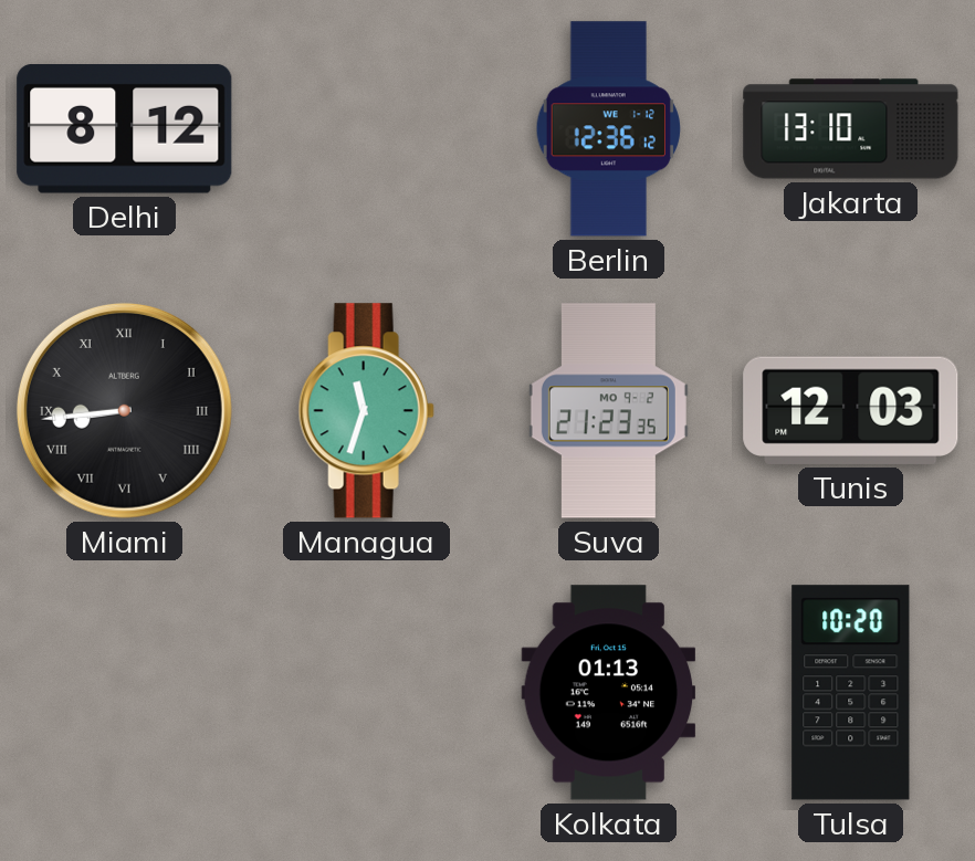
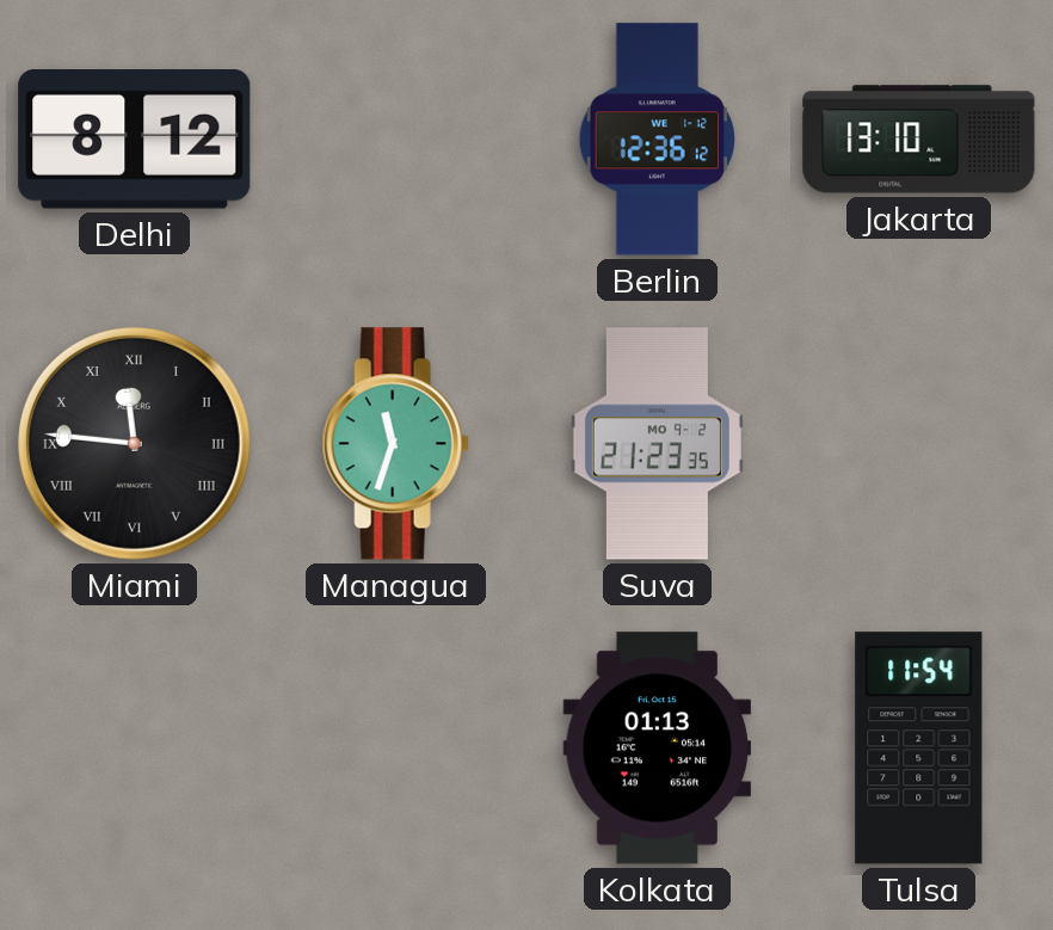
Miami: 8:44 -> 11:46
Tunis: 12:03 -> none
Tulsa: 10:20 -> 11:54
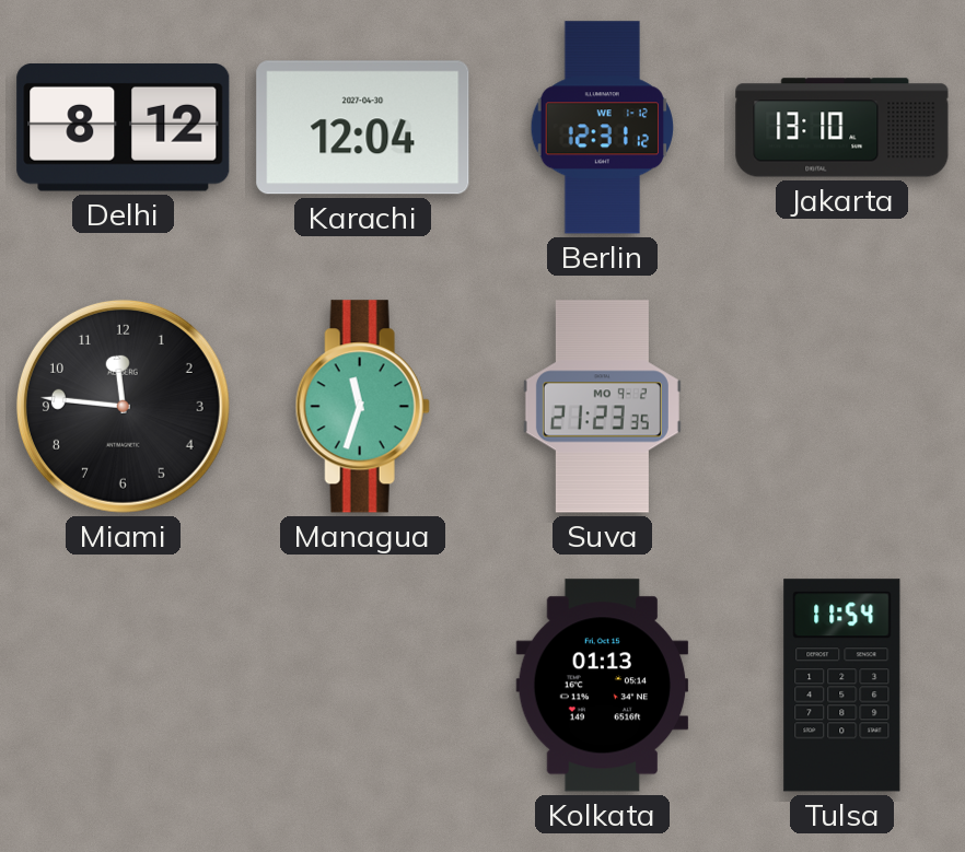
Karachi: none -> 12:04
Berlin: 12:36 -> 12:31
Miami numerals: Roman -> Arabic
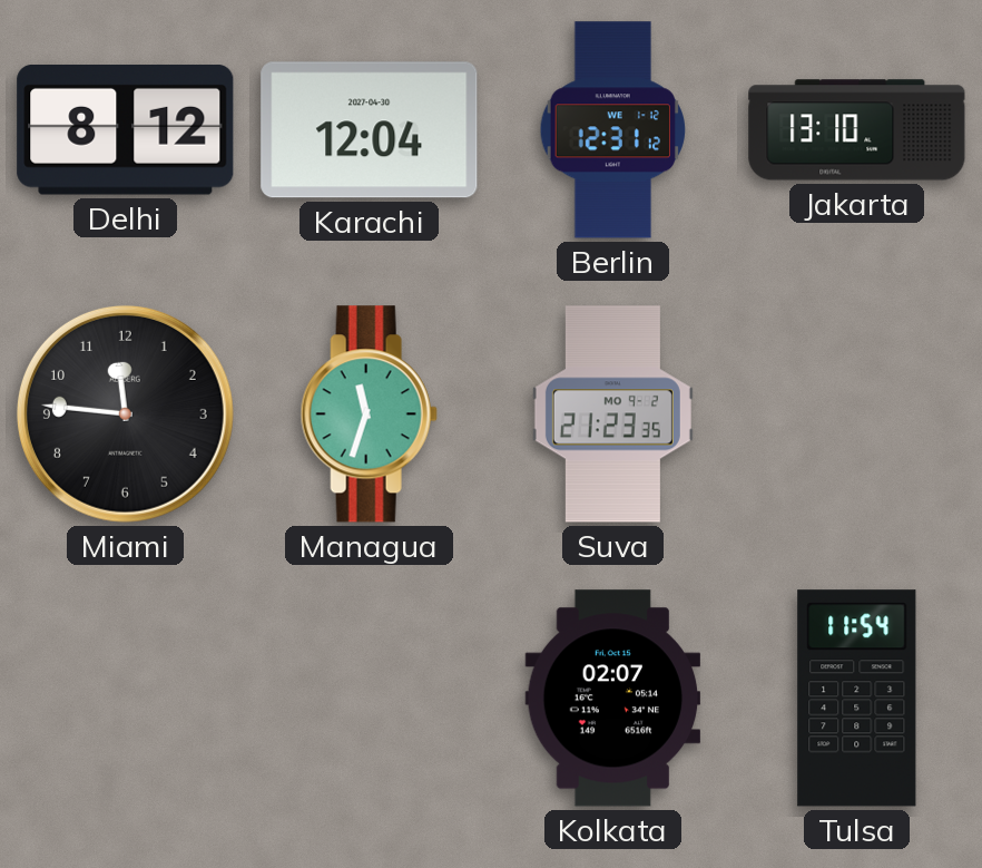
Kolkata: 01:13 -> 02:07
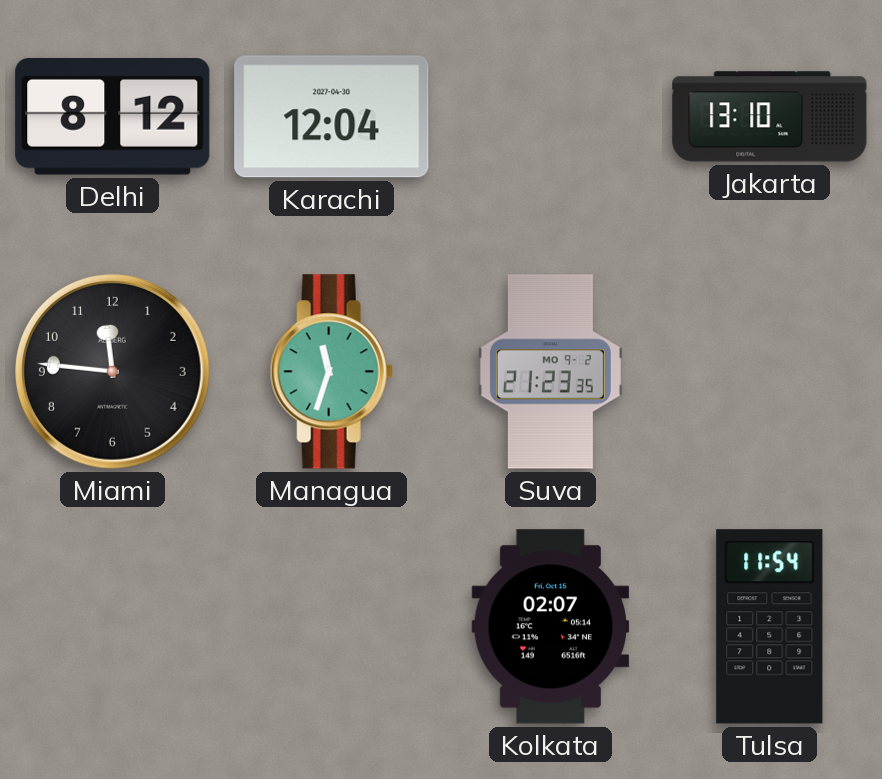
Berlin: 12:31 -> none
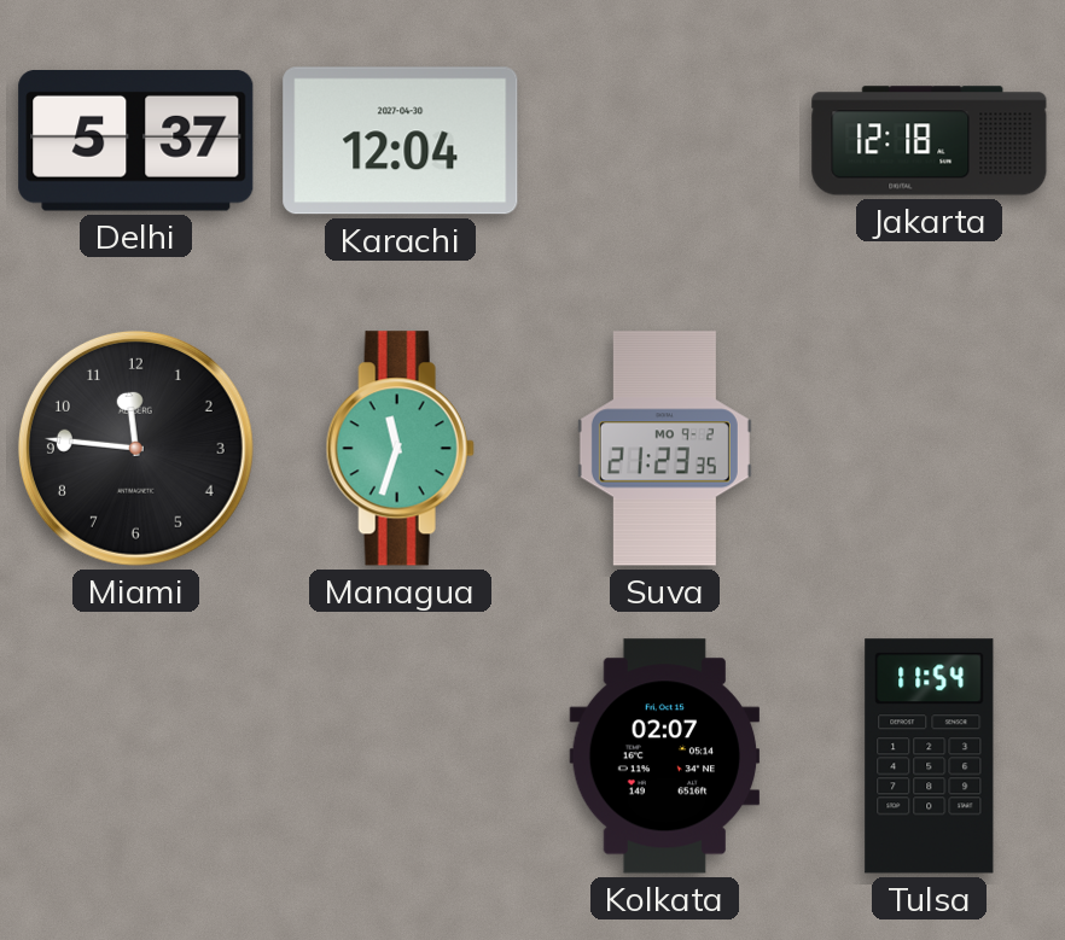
Delhi: 8:12 -> 5:37
Jakarta: 13:10 -> 12:18
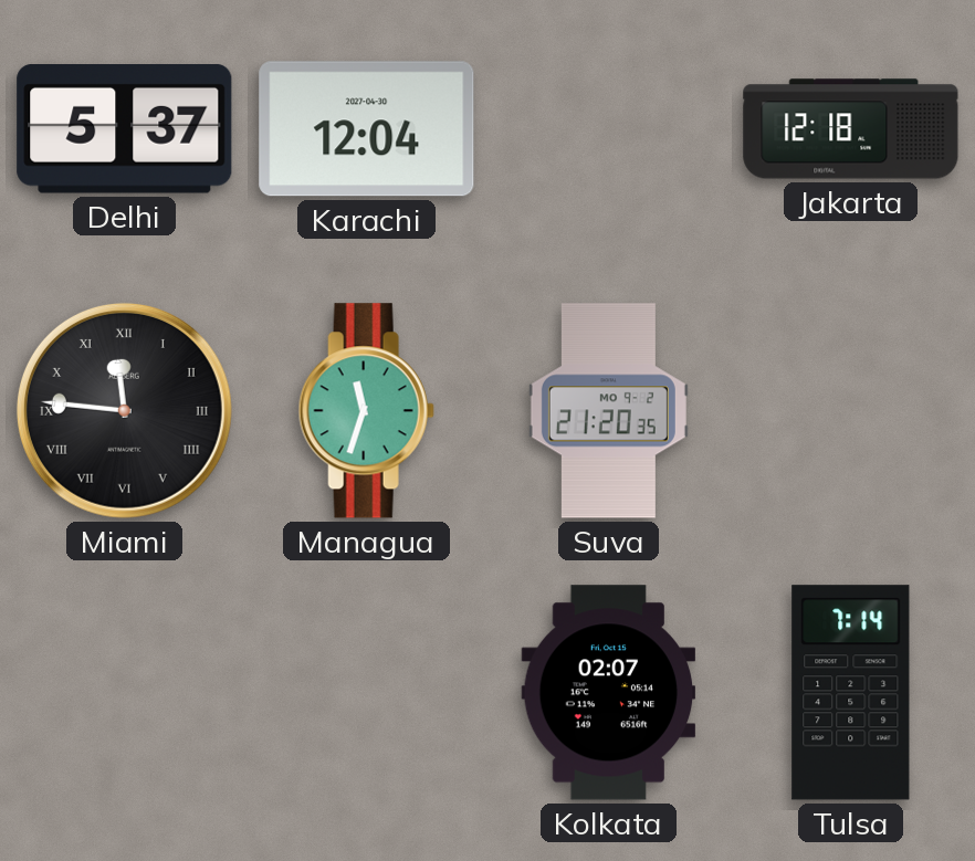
Miami numerals: Arabic -> Roman
Suva: 21:23 -> 21:20
Tulsa: 11:54 -> 7:14
